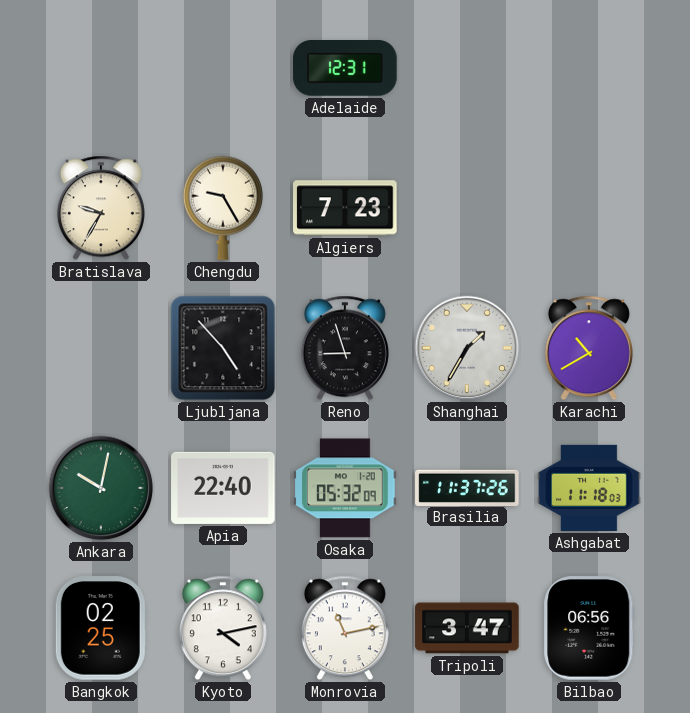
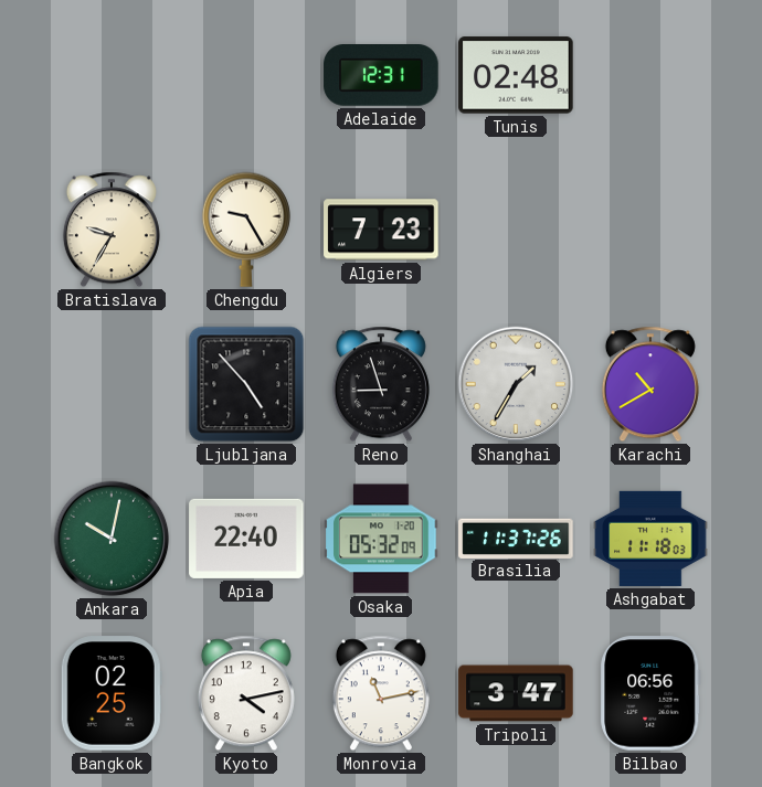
Tunis: none -> 02:48
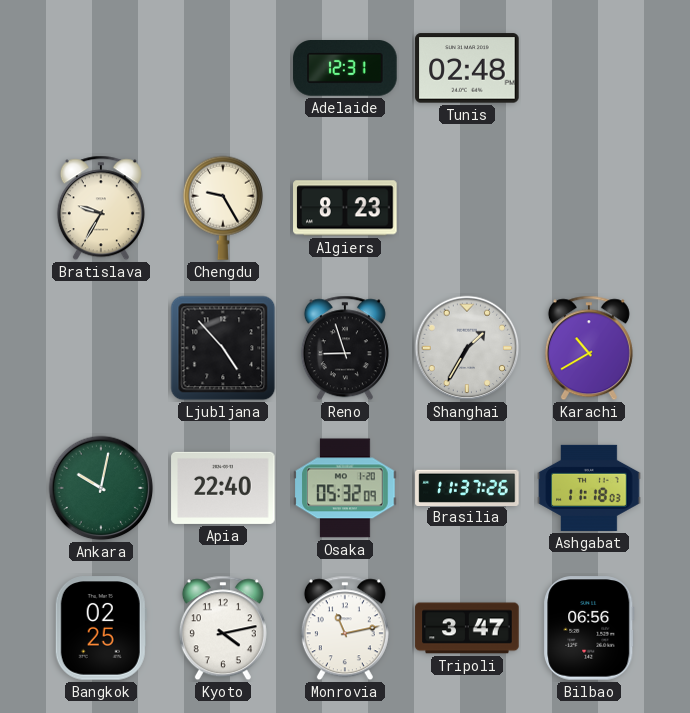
Algiers: 7:23 -> 8:23
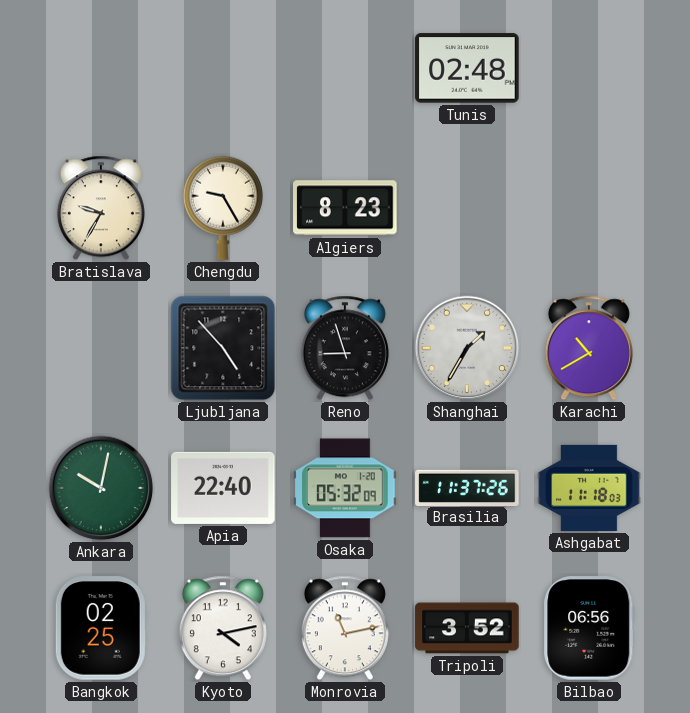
Adelaide: 12:31 -> none
Tripoli: 3:47 -> 3:52
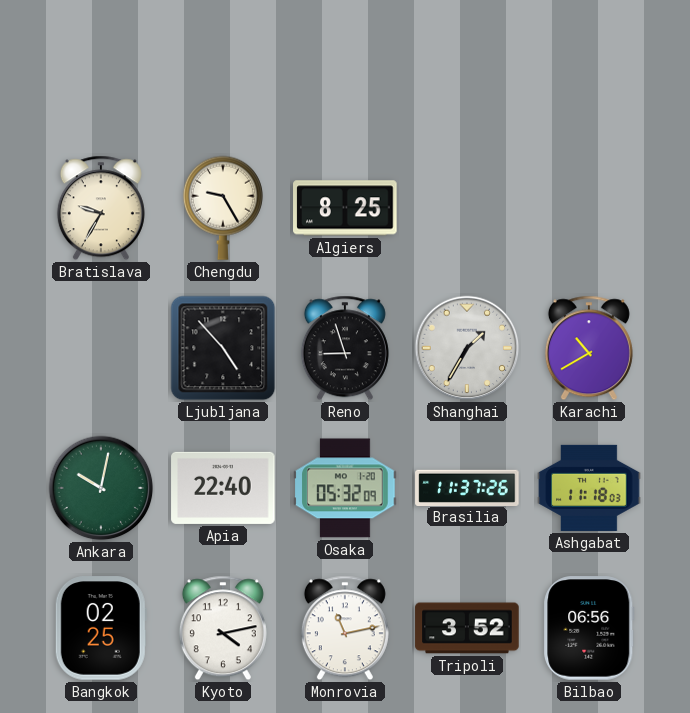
Tunis: 02:48 -> none
Algiers: 8:23 -> 8:25
